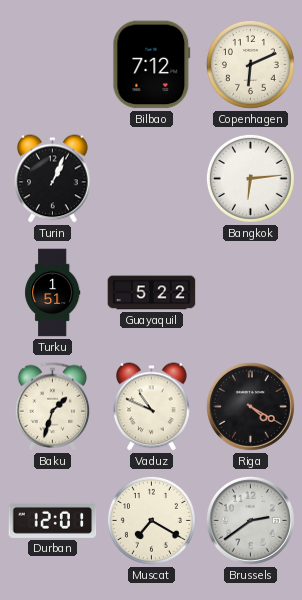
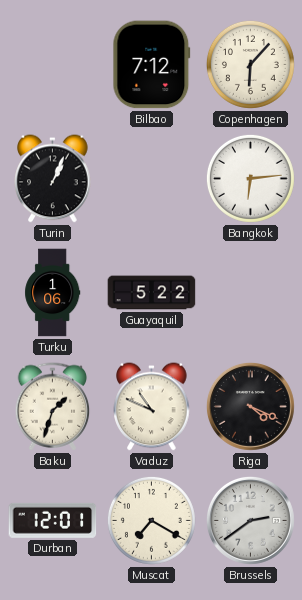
Copenhagen: 6:11 -> 6:07
Turku: 1:51 -> 1:06
Riga: 4:20 -> 4:19
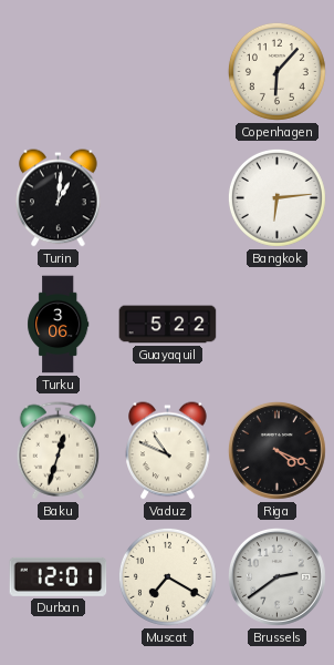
Bilbao: 7:12 -> none
Turin: 1:04 -> 1:01
Turku: 1:06 -> 3:06
Baku: 1:33 -> 12:33
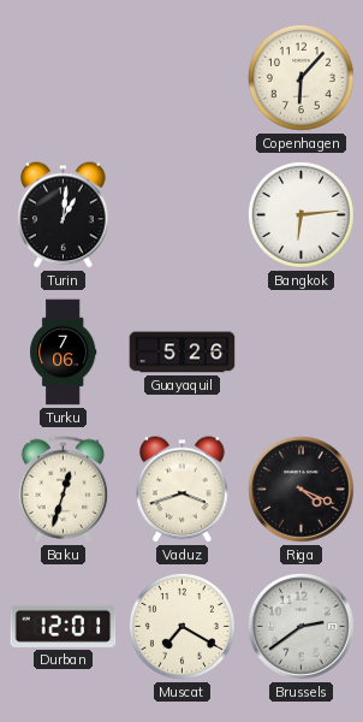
Turku: 3:06 -> 7:06
Guayaquil: 5:22 -> 5:26
Vaduz: 10:49 -> 3:42
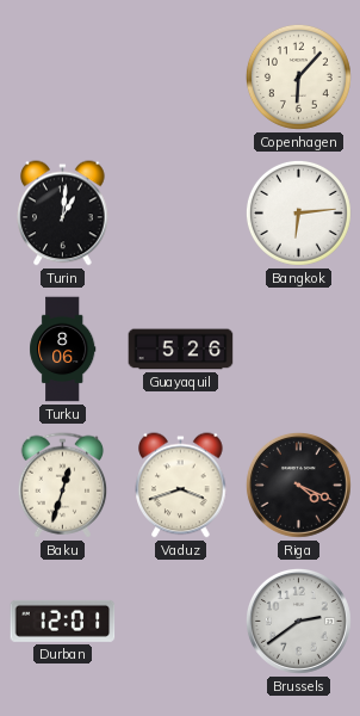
Turku: 7:06 -> 8:06
Muscat: 7:20 -> none
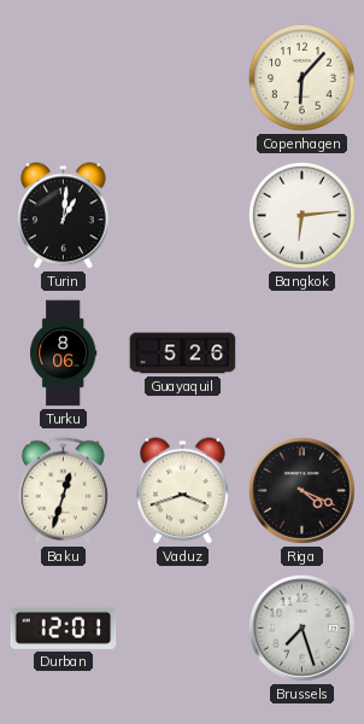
Brussels: 2:39 -> 7:27
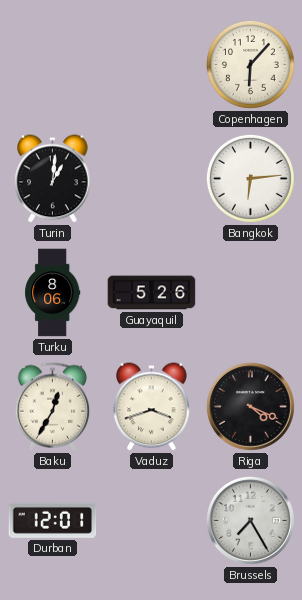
Baku: 12:33 -> 12:35
Brussels: 7:27 -> 7:25
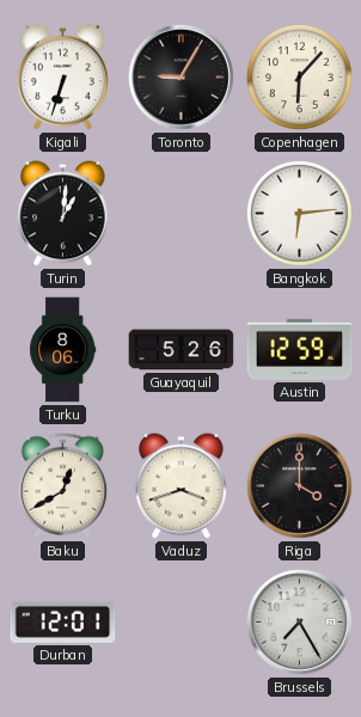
Kigali: none -> 6:33
Toronto: none -> 9:05
Austin: none -> 12:59
Baku: 12:35 -> 12:40
Riga: 4:19 -> 4:00
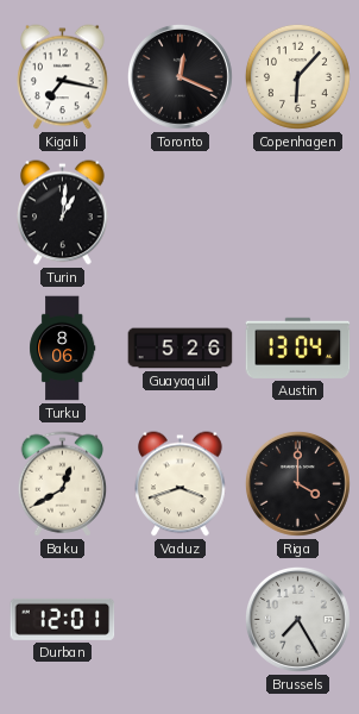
Kigali: 6:33 -> 7:17
Toronto: 9:05 -> 12:19
Bangkok: 6:14 -> none
Austin: 12:59 -> 13:04
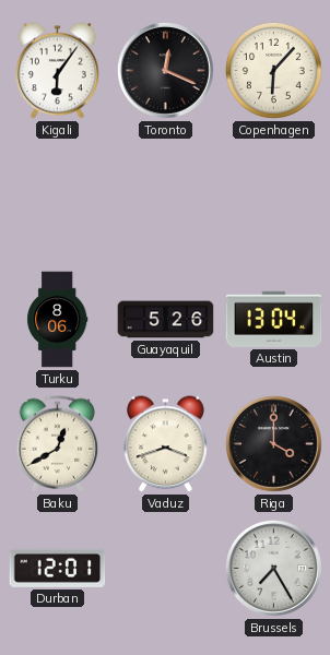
Kigali: 7:17 -> 6:06
Turin: 1:01 -> none
